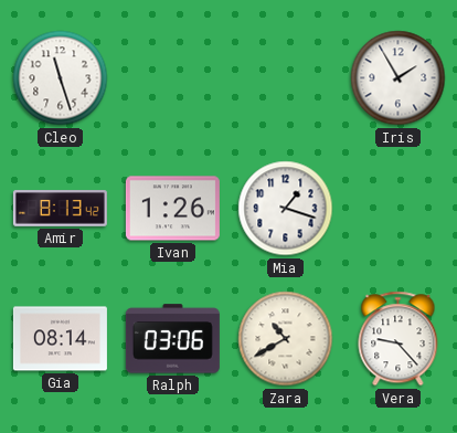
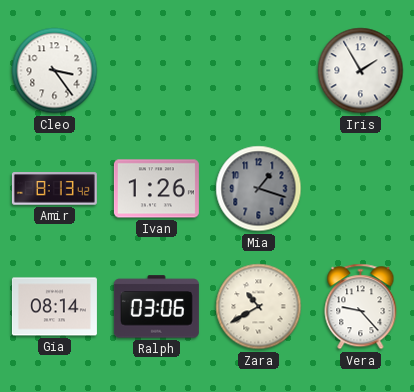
Cleo: 11:27 -> 3:24
Mia dial: white -> grey
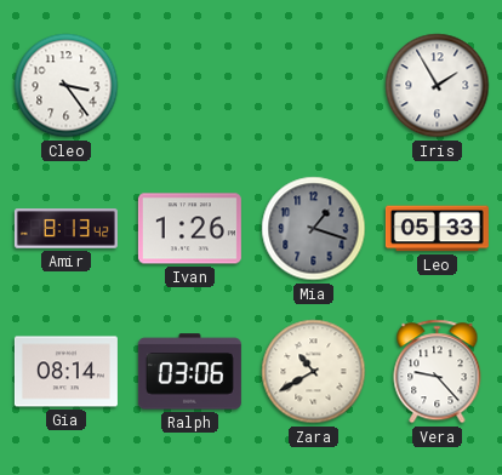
Leo: none -> 05:33
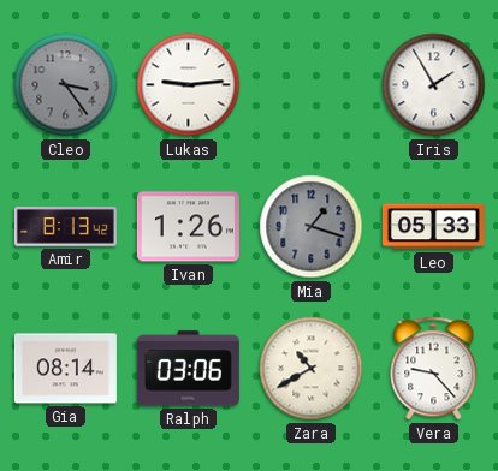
Cleo dial: white -> grey
Lukas: none -> 9:14
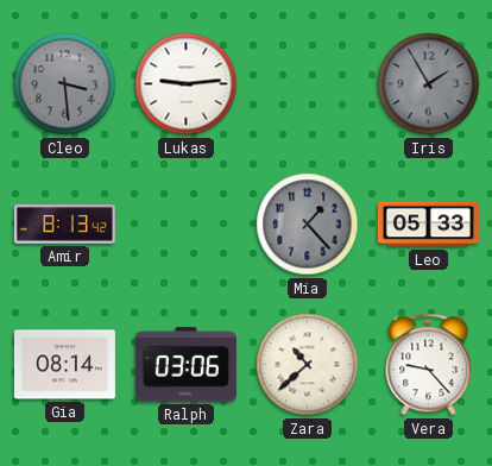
Cleo: 3:24 -> 3:29
Iris dial: white -> grey
Ivan: 1:26 -> none
Mia: 1:18 -> 1:23
Zara: 10:40 -> 10:38
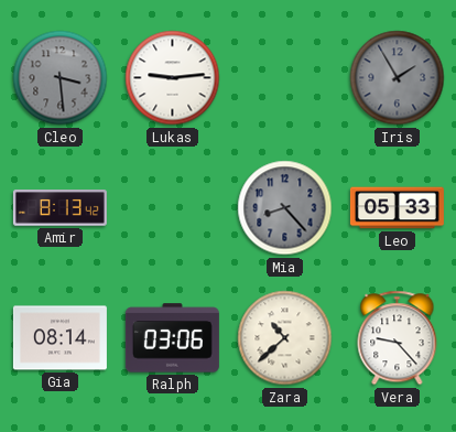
Mia: 1:23 -> 8:23
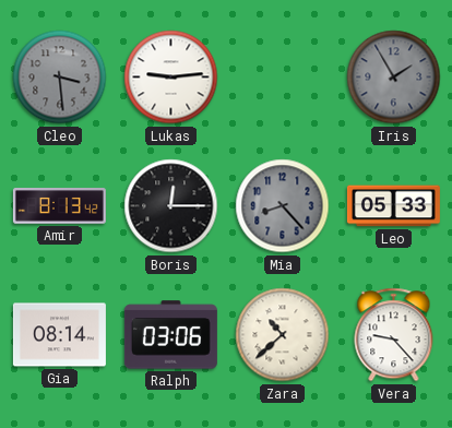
Boris: none -> 12:15
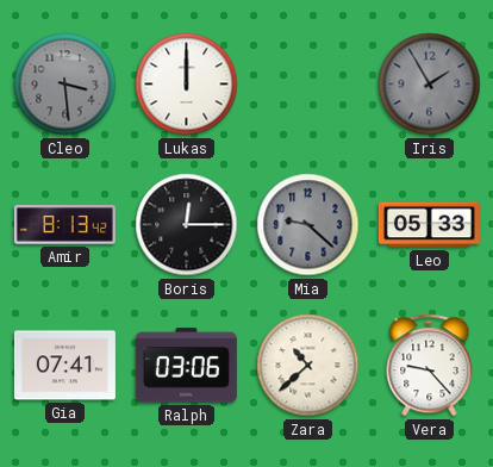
Lukas: 9:14 -> 12:00
Mia: 8:23 -> 9:22
Gia: 08:14 -> 07:41
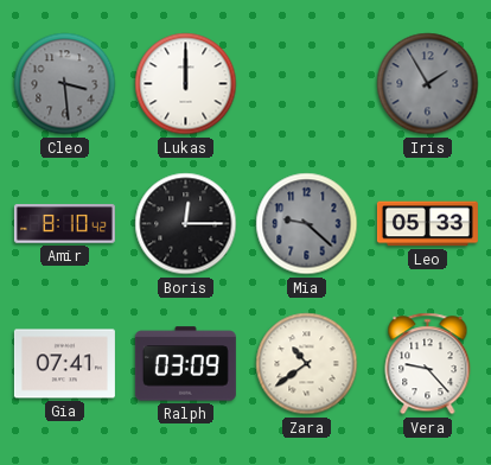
Amir: 8:13 -> 8:10
Ralph: 03:06 -> 03:09
Zara: 10:38 -> 10:39
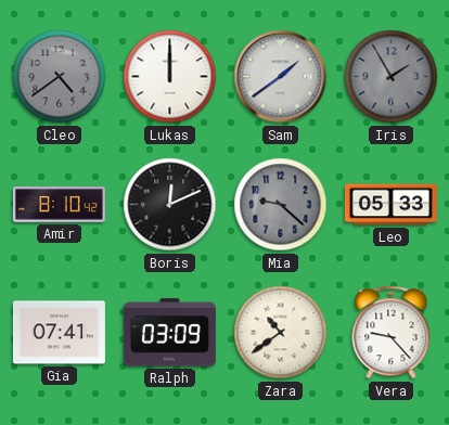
Cleo: 3:29 -> 4:39
Sam: none -> 1:39
Boris: 12:15 -> 12:11
